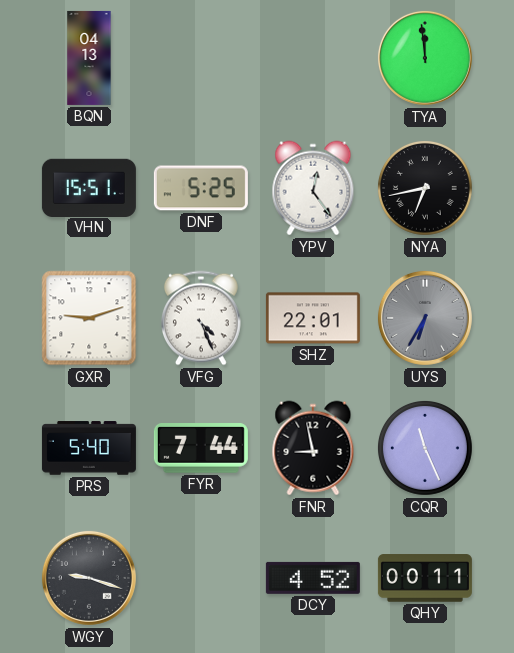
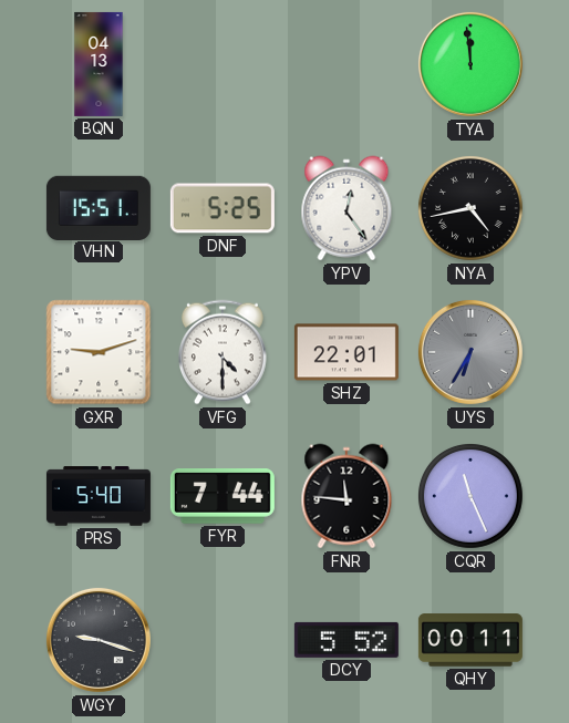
NYA: 6:43 -> 4:43
VFG: 4:26 -> 4:30
FNR: 8:58 -> 11:46
DCY: 4:52 -> 5:52
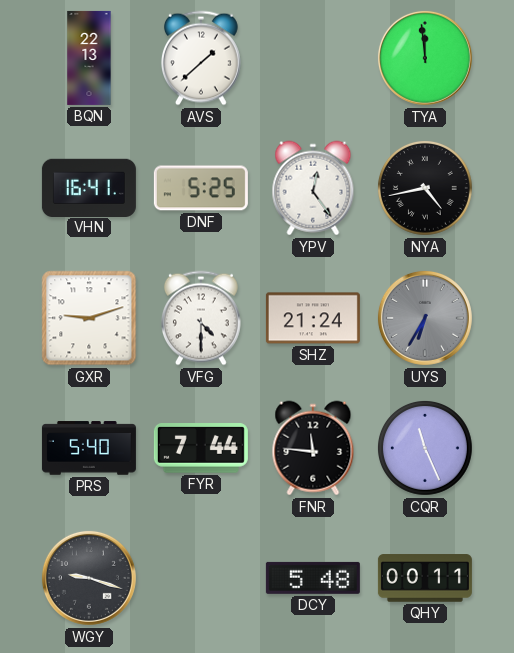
BQN: 04:13 -> 22:13
AVS: none -> 1:38
VHN: 15:51 -> 16:41
SHZ: 22:01 -> 21:24
DCY: 5:52 -> 5:48
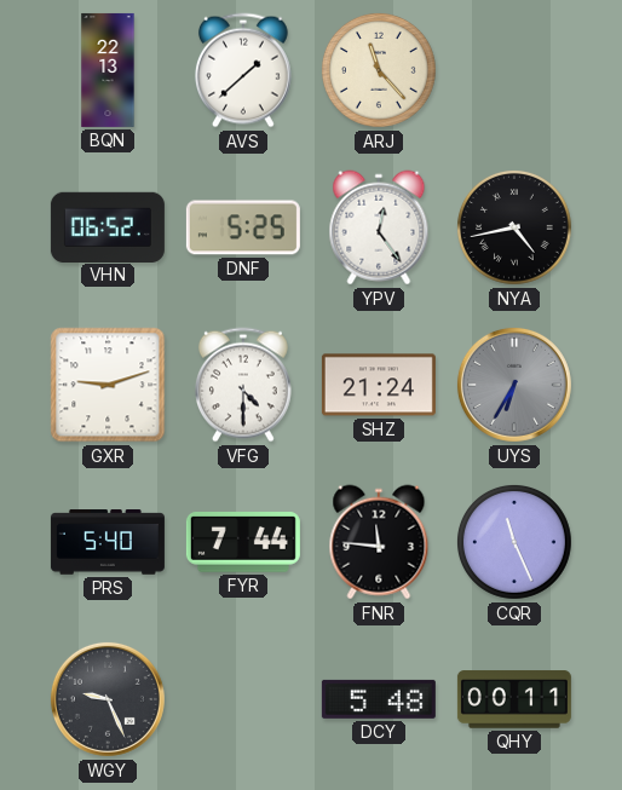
ARJ: none -> 11:23
TYA: 11:59 -> none
VHN: 16:41 -> 06:52
WGY: 9:18 -> 9:26
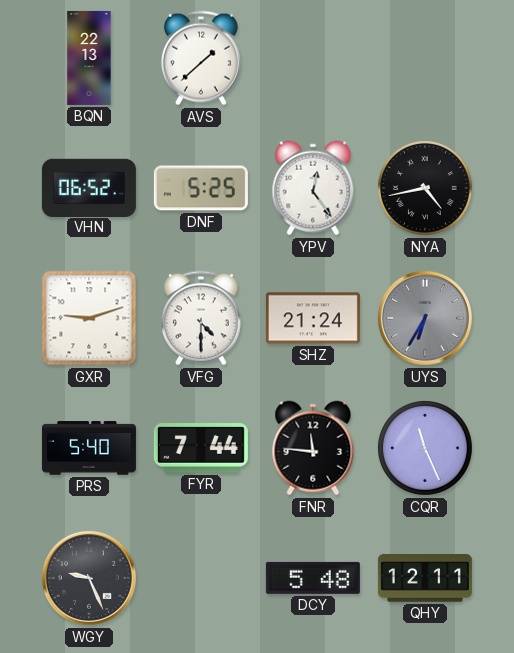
ARJ: 11:23 -> none
QHY: 00:11 -> 12:11
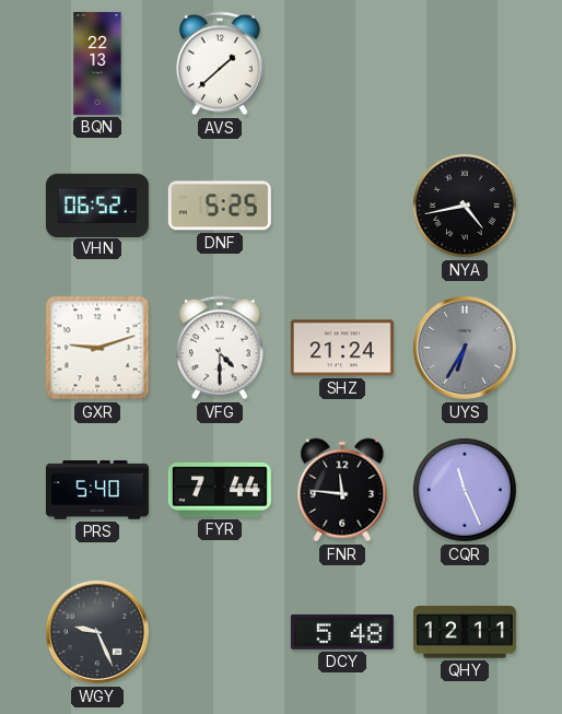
YPV: 12:24 -> none
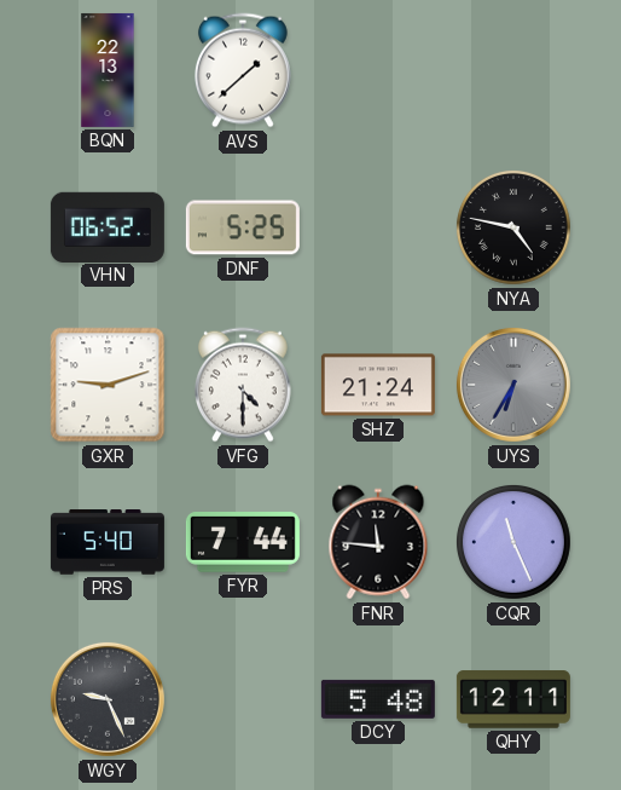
NYA: 4:43 -> 4:47
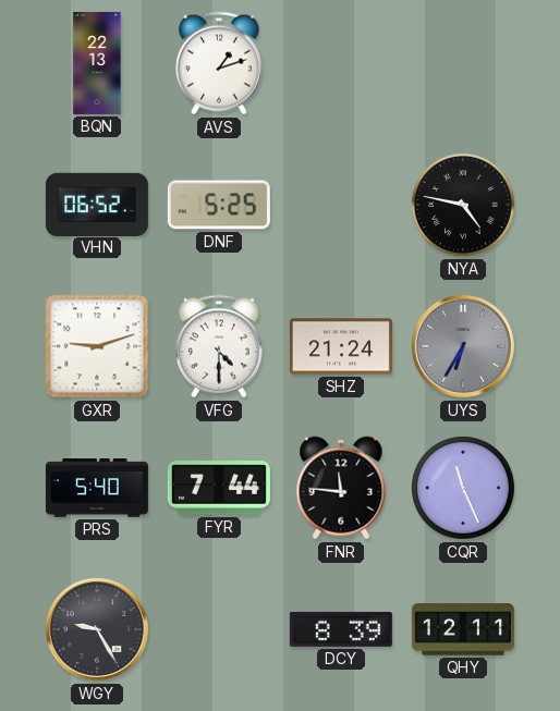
AVS: 1:38 -> 1:12
WGY: 9:26 -> 9:25
DCY: 5:48 -> 8:39
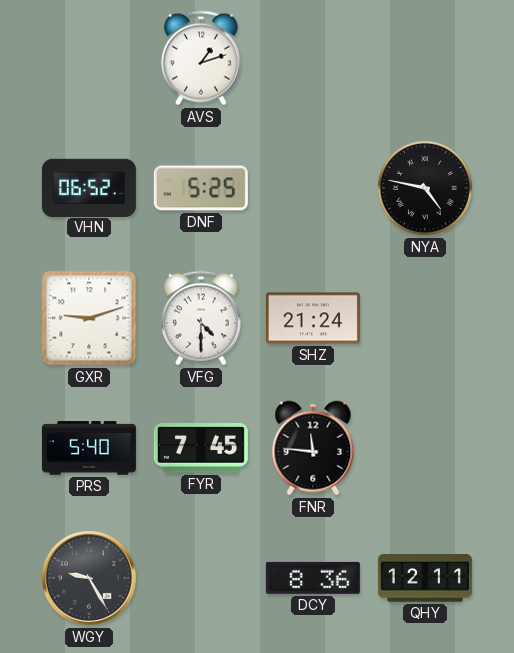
BQN: 22:13 -> none
UYS: 6:35 -> none
FYR: 7:44 -> 7:45
CQR: 11:26 -> none
DCY: 8:39 -> 8:36
